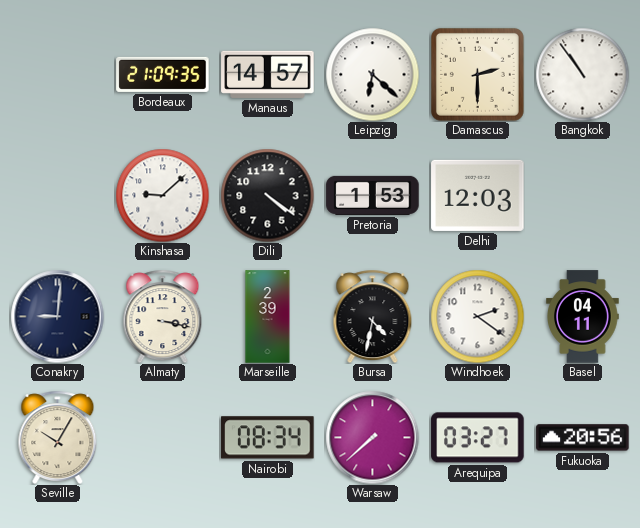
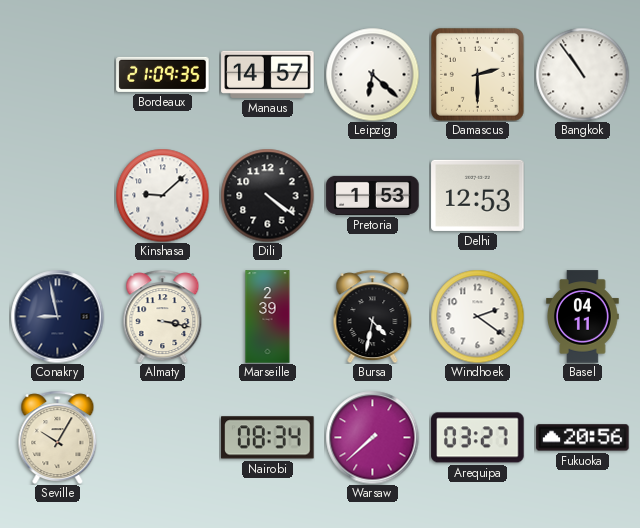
Delhi: 12:03 -> 12:53
Conakry: 9:01 -> 8:58
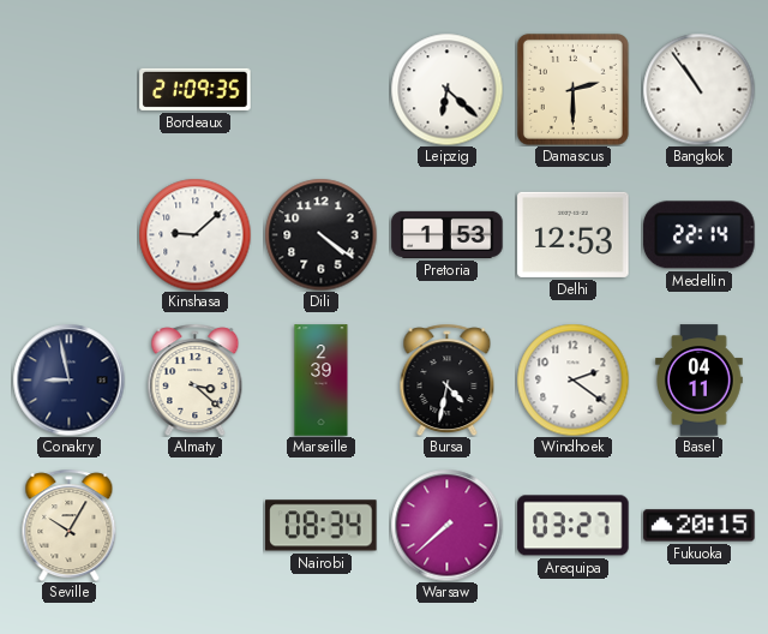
Manaus: 14:57 -> none
Medellin: none -> 22:14
Almaty: 3:17 -> 3:22
Fukuoka: 20:56 -> 20:15
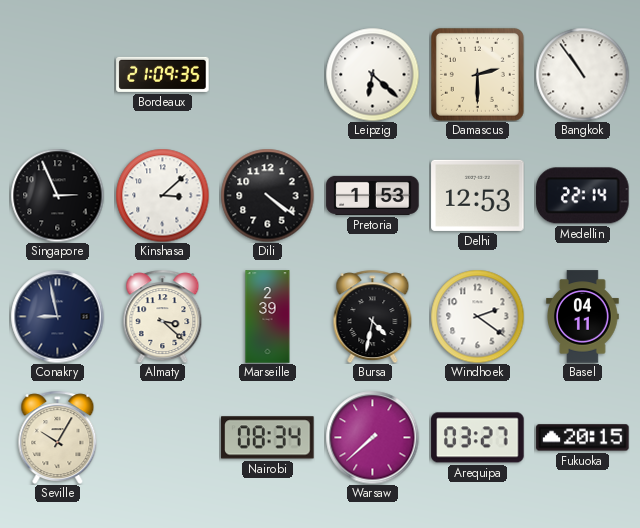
Singapore: none -> 2:56
Kinshasa: 9:08 -> 3:08
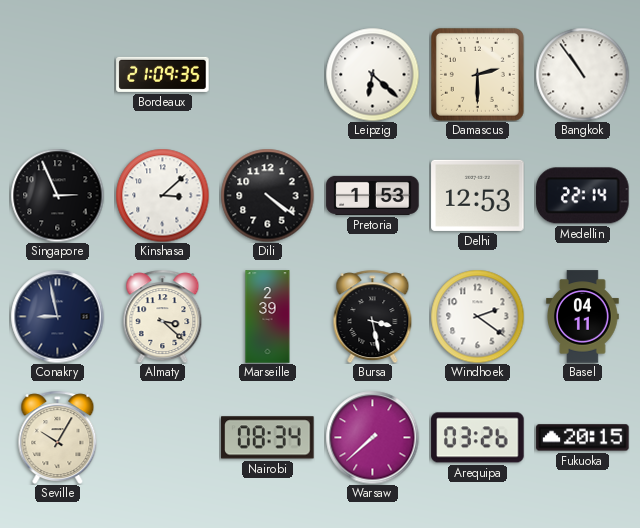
Bursa: 4:32 -> 3:28
Arequipa: 03:27 -> 03:26
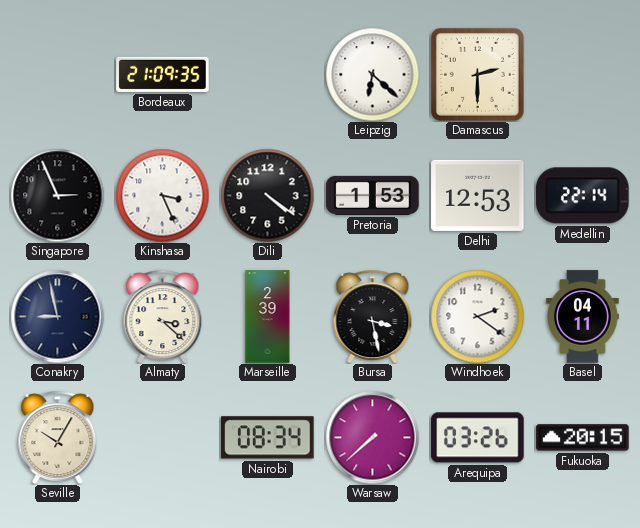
Bangkok: 10:54 -> none
Kinshasa: 3:08 -> 3:26
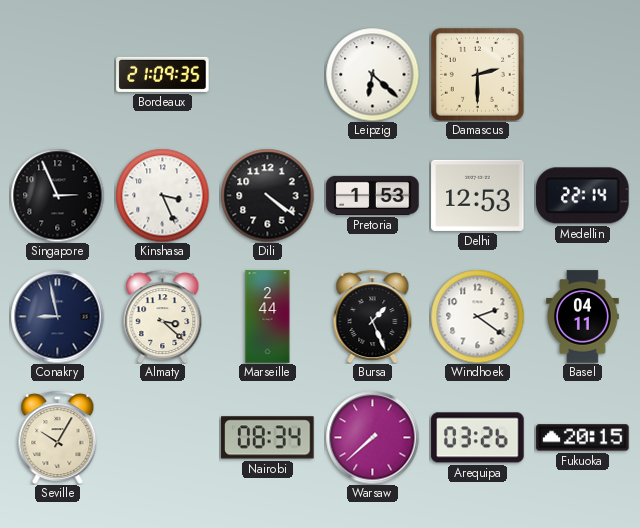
Marseille: 2:39 -> 2:44
Bursa: 3:28 -> 1:26
